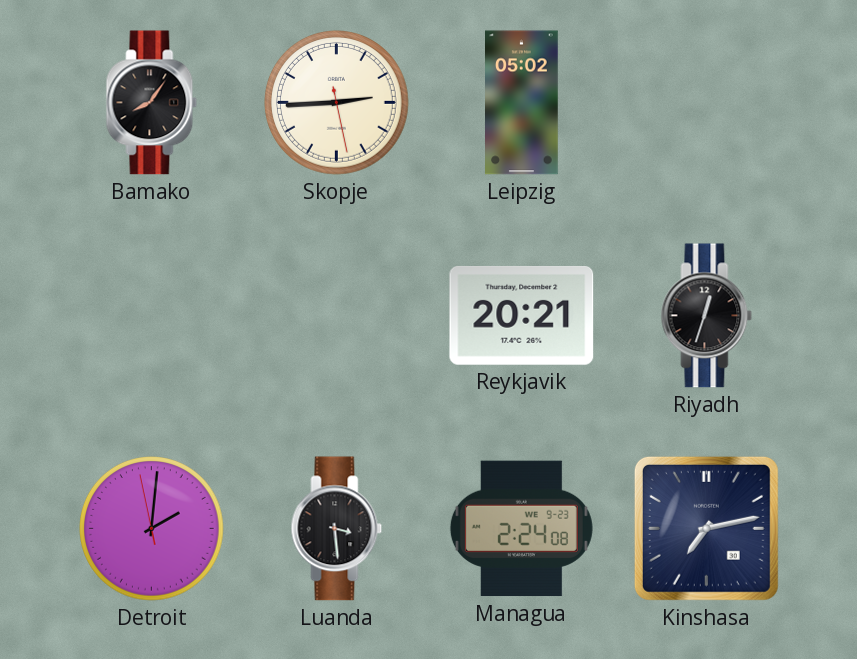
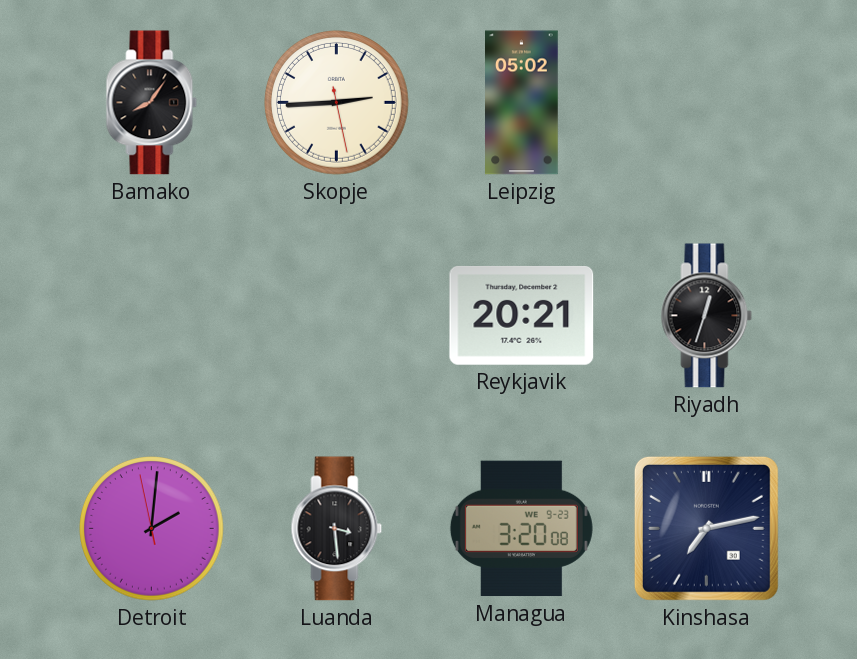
Managua: 2:24 -> 3:20
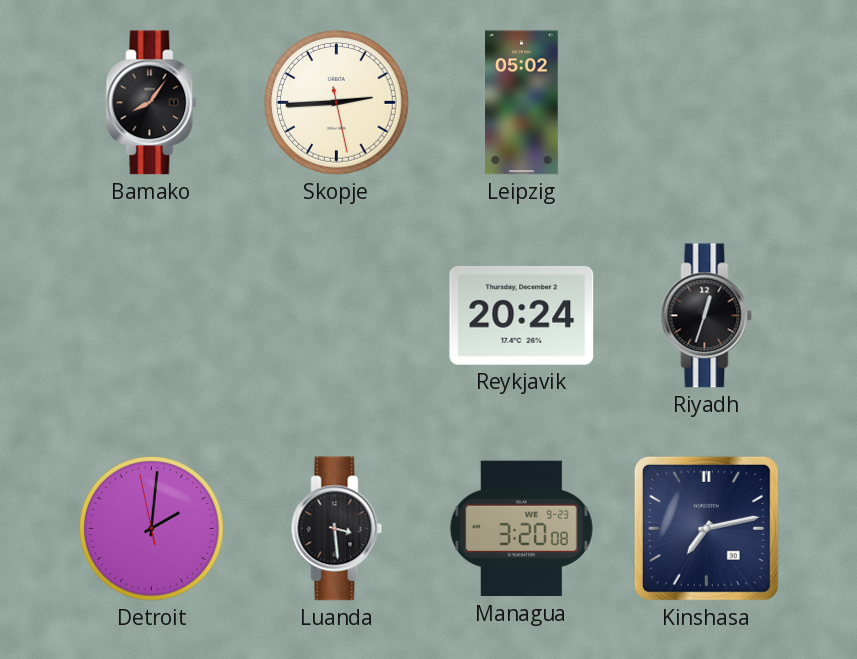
Reykjavik: 20:21 -> 20:24
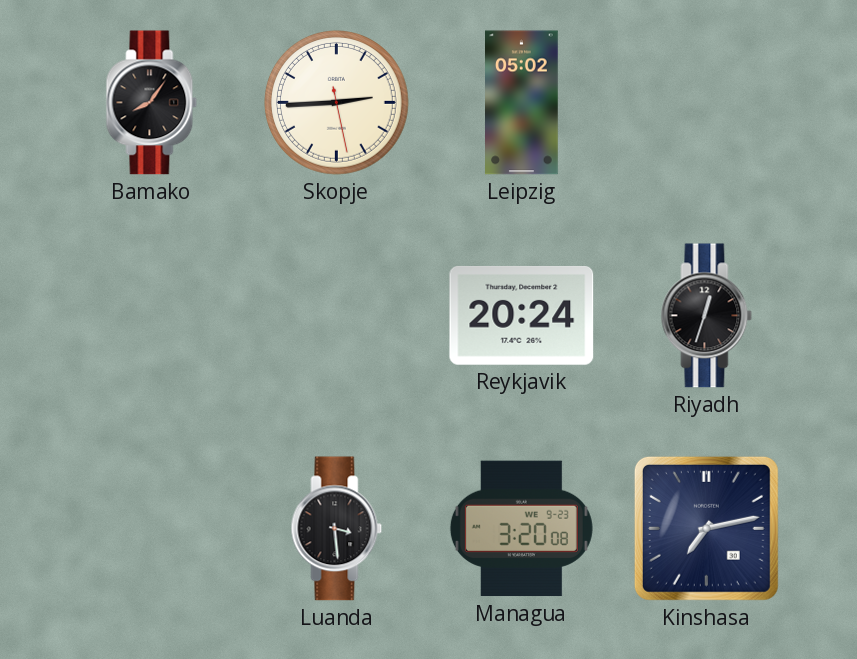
Detroit: 2:00 -> none
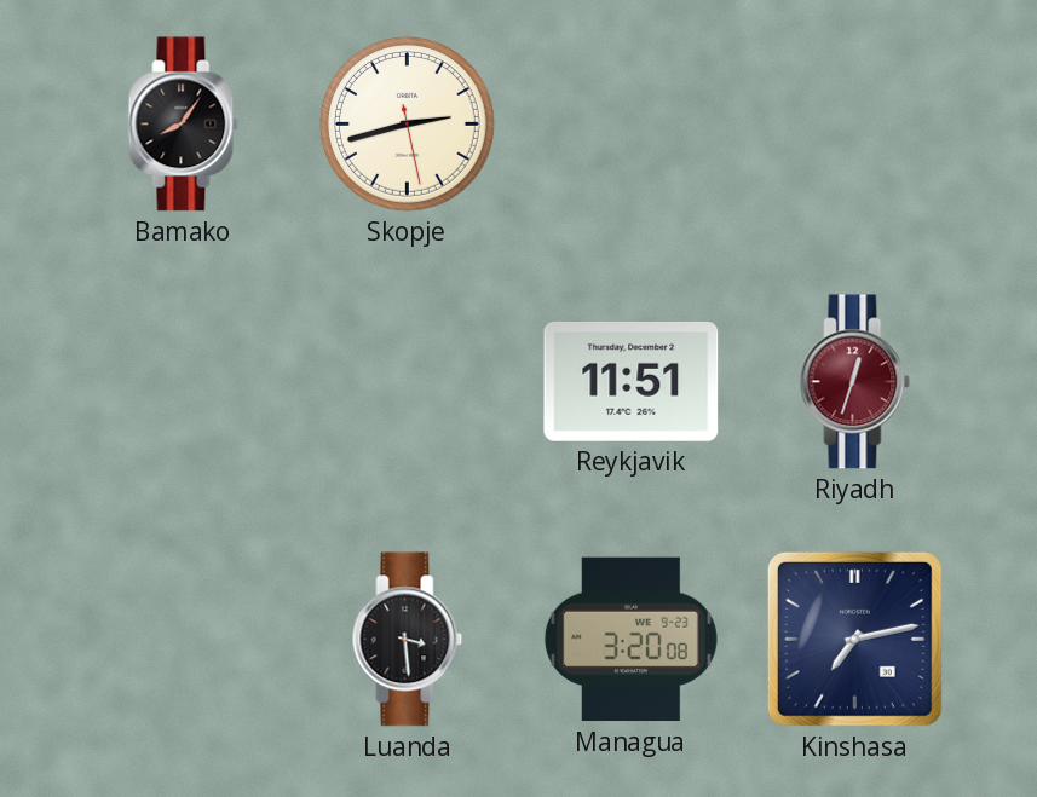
Skopje: 2:44 -> 2:42
Leipzig: 05:02 -> none
Reykjavik: 20:24 -> 11:51
Riyadh dial: black -> burgundy
